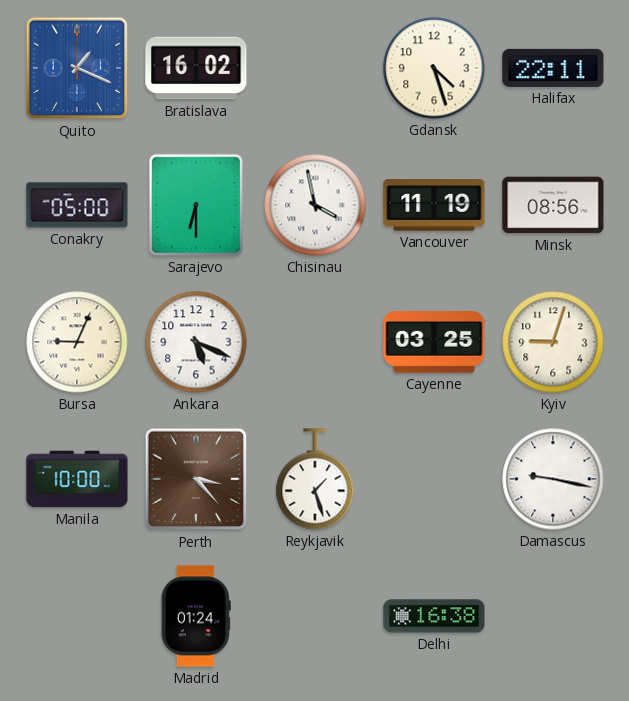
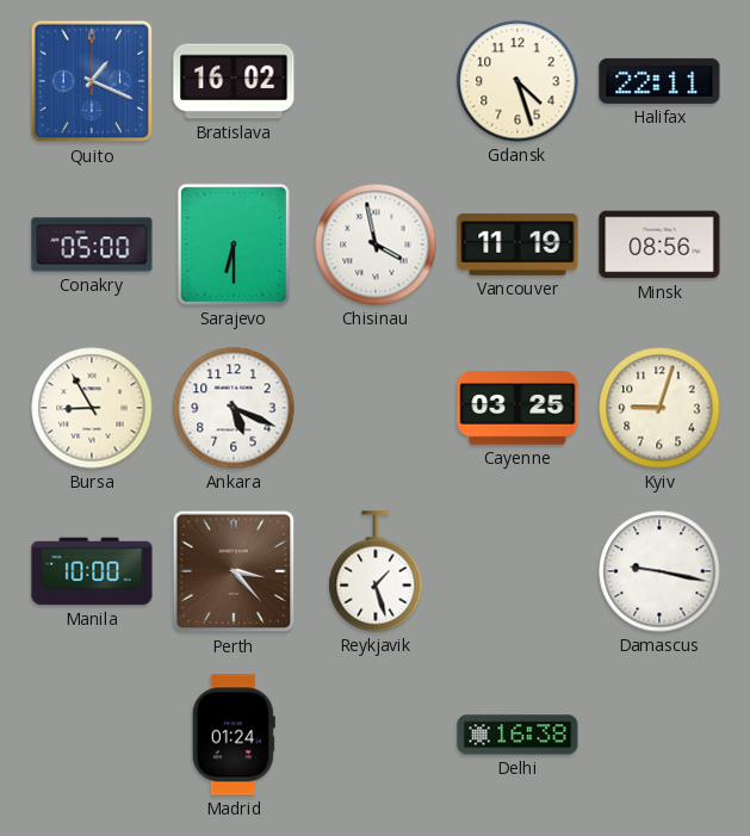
Bursa: 9:04 -> 8:55
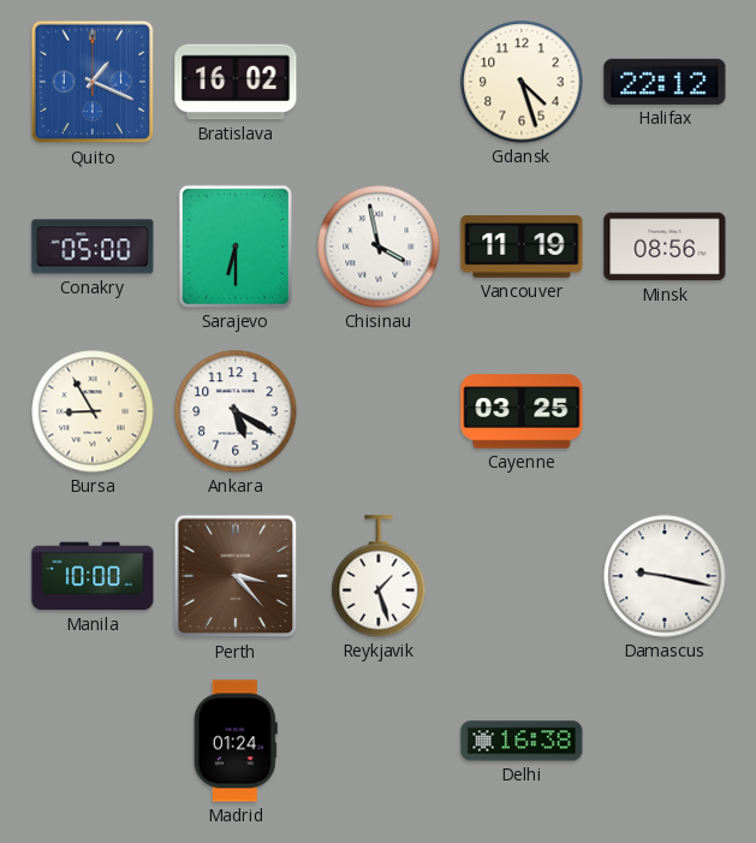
Halifax: 22:11 -> 22:12
Ankara: 5:19 -> 5:20
Kyiv: 9:03 -> none
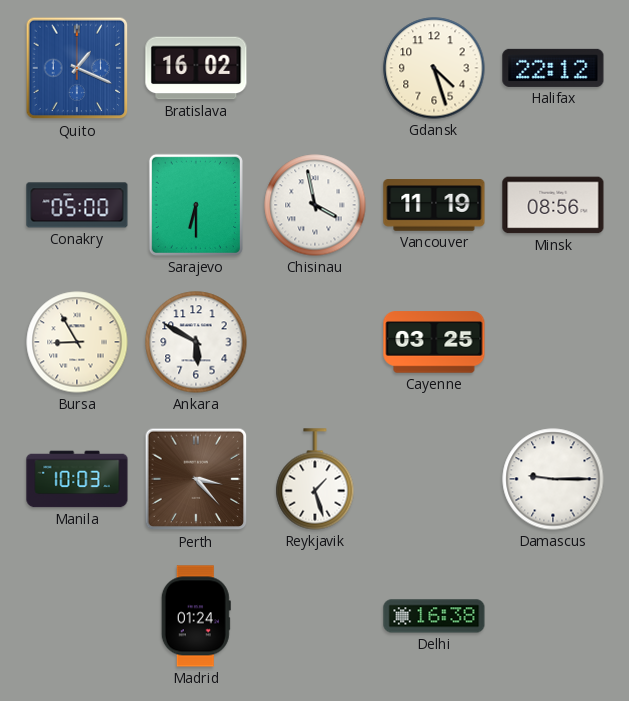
Ankara: 5:20 -> 5:50
Manila: 10:00 -> 10:03
Damascus: 9:17 -> 9:15
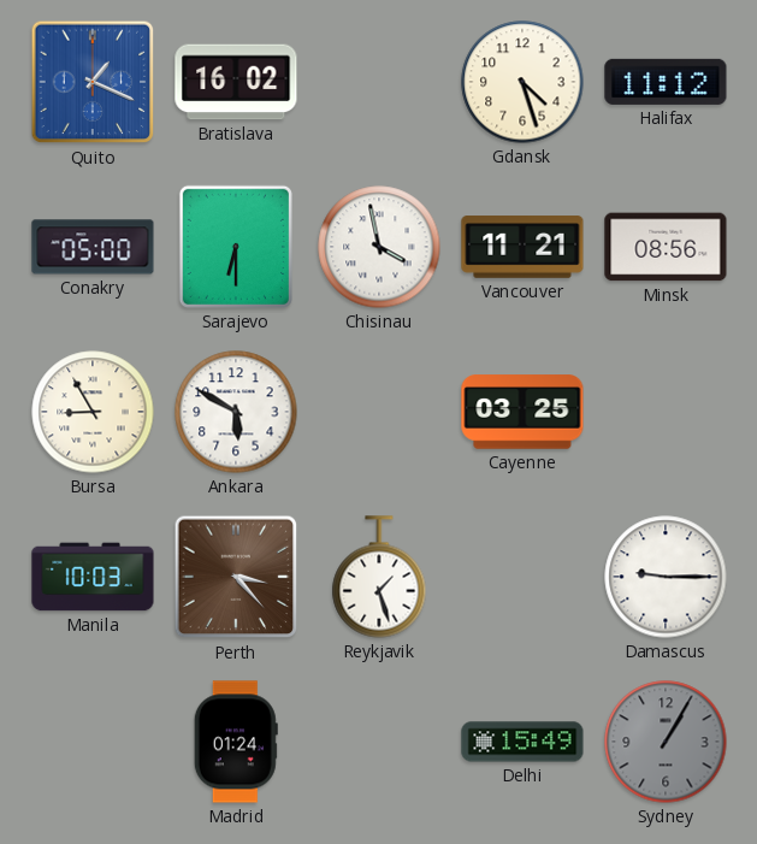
Halifax: 22:12 -> 11:12
Vancouver: 11:19 -> 11:21
Delhi: 16:38 -> 15:49
Sydney: none -> 1:05
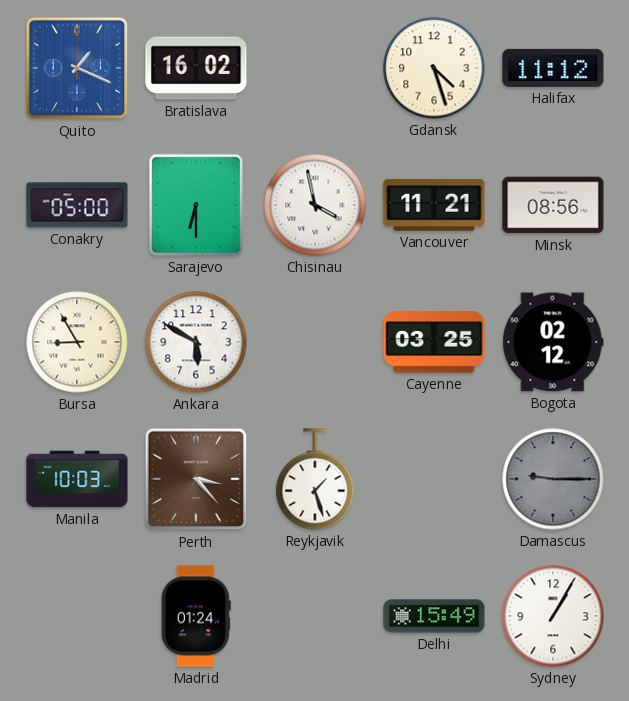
Bogota: none -> 02:12
Damascus dial: white -> grey
Sydney dial: grey -> white
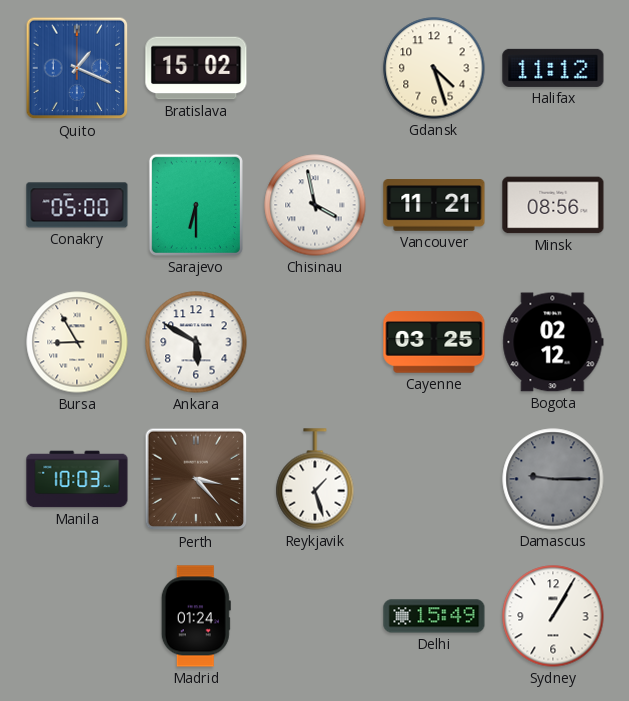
Bratislava: 16:02 -> 15:02
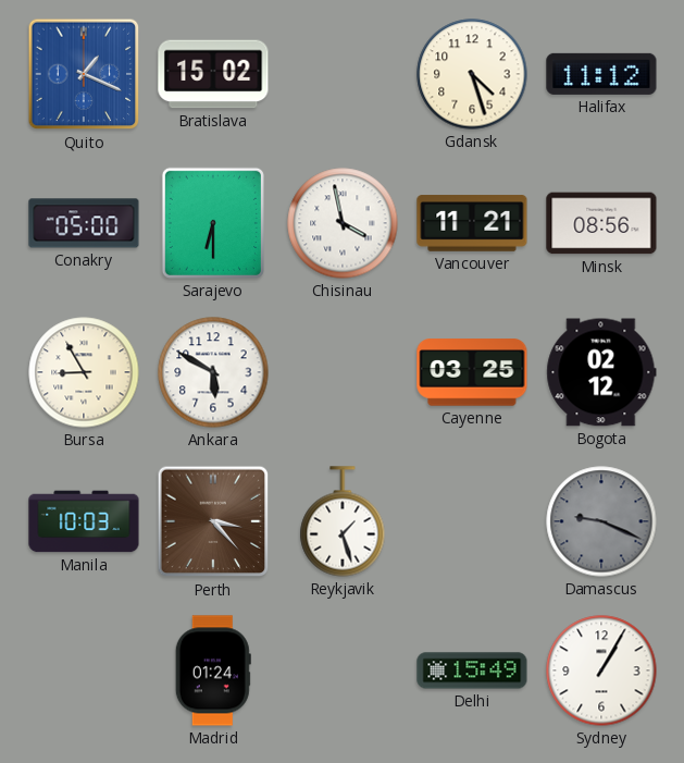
Damascus: 9:15 -> 9:19
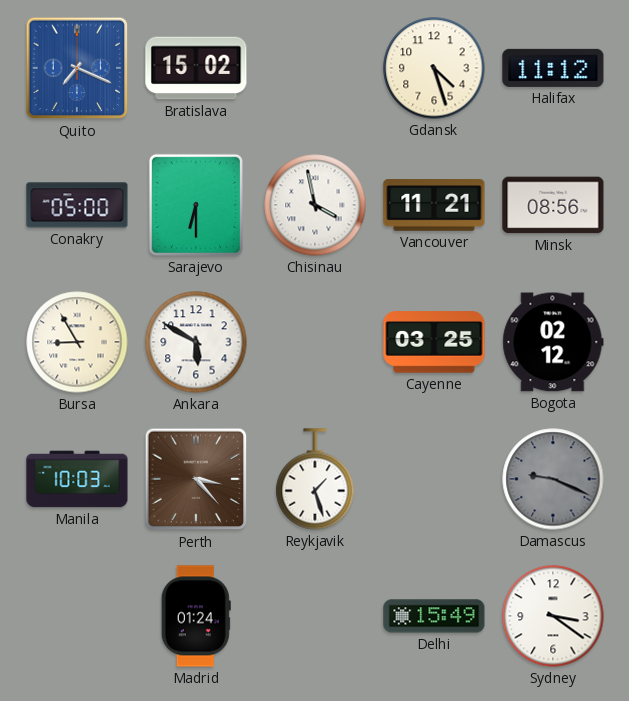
Quito: 1:19 -> 7:19
Sydney: 1:05 -> 3:21
